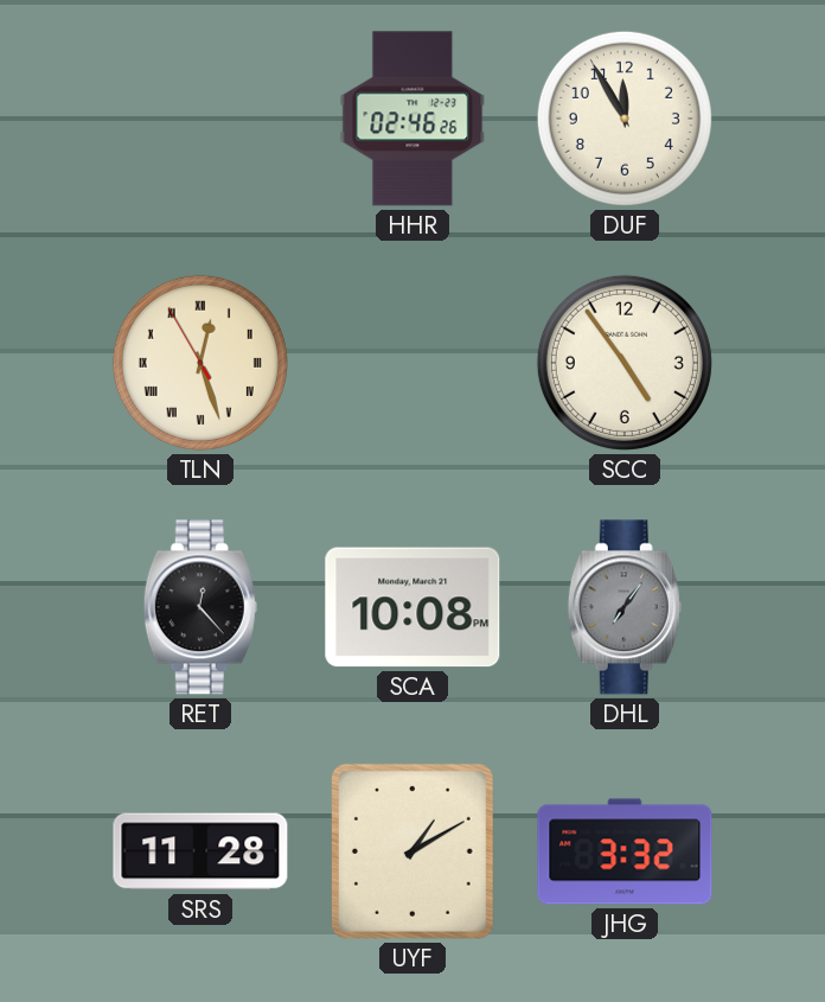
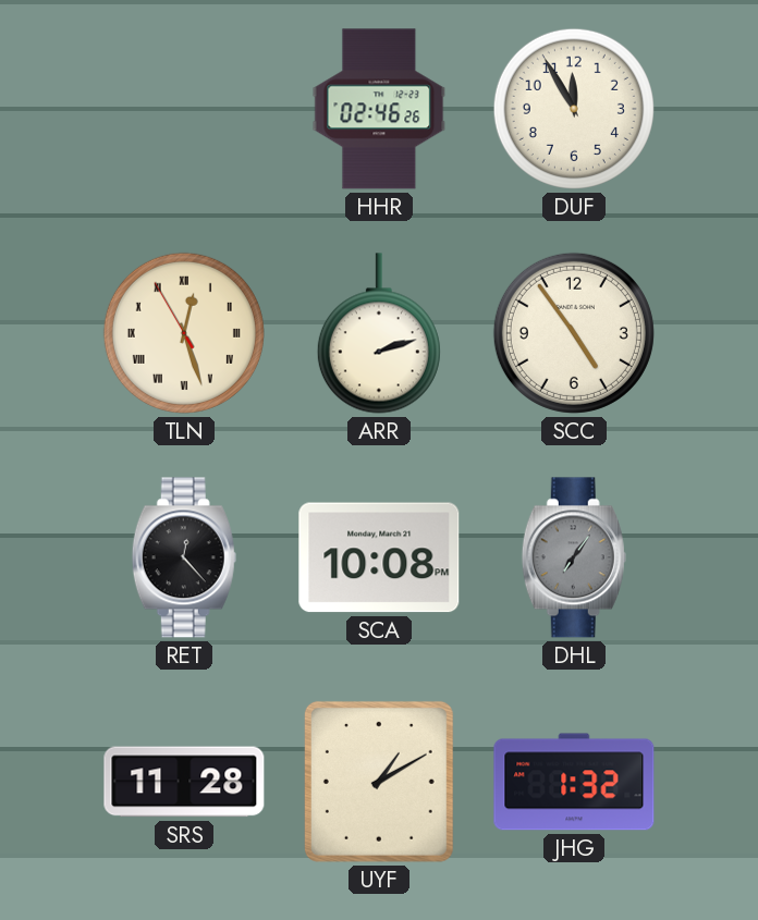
ARR: none -> 2:12
JHG: 3:32 -> 1:32
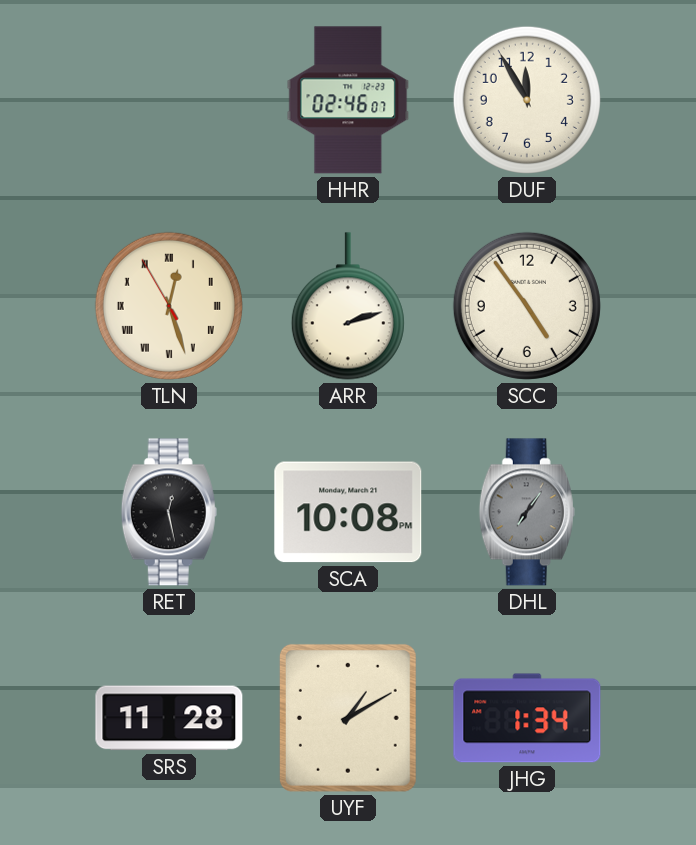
HHR: 02:46:26 -> 02:46:07
RET: 12:23 -> 12:28
JHG: 1:32 -> 1:34
